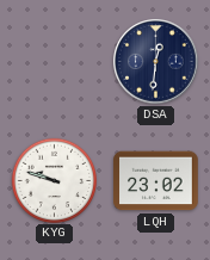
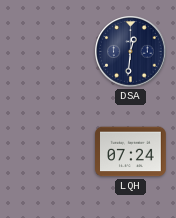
KYG: 9:48 -> none
LQH: 23:02 -> 07:24
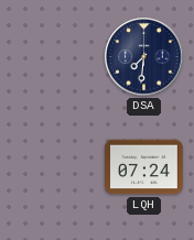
DSA: 12:31 -> 7:31
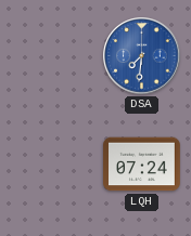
DSA dial: navy -> blue
